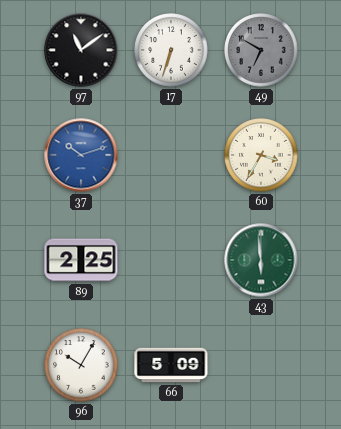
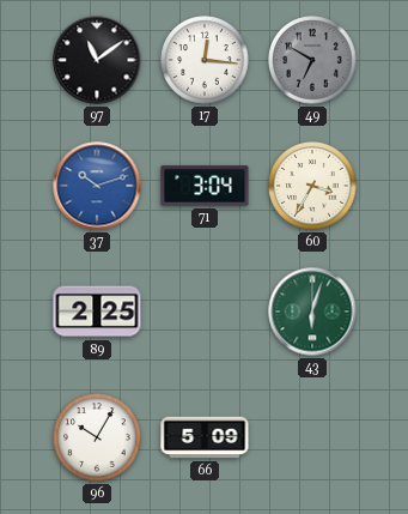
17: 6:33 -> 12:16
71: none -> 3:04
43: 5:59 -> 6:03
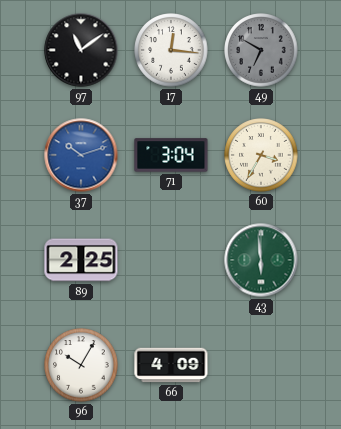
43: 6:03 -> 5:59
66: 5:09 -> 4:09
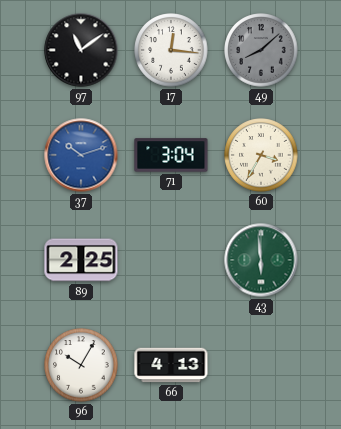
49: 6:50 -> 8:08
66: 4:09 -> 4:13
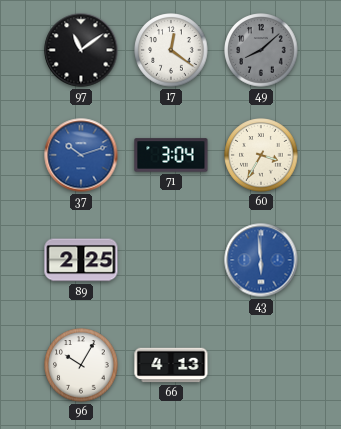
17: 12:16 -> 12:21
43 dial: green -> blue
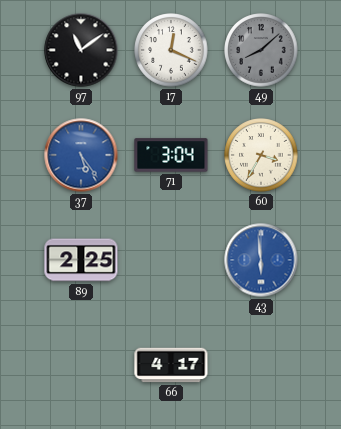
17: 12:21 -> 12:19
37: 10:12 -> 5:24
96: 10:05 -> none
66: 4:13 -> 4:17
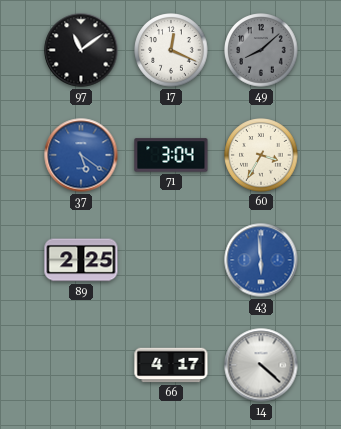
37: 5:24 -> 5:21
14: none -> 4:22
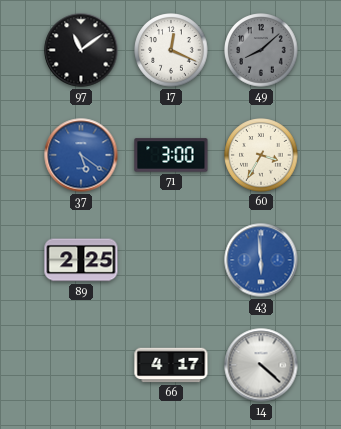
71: 3:04 -> 3:00
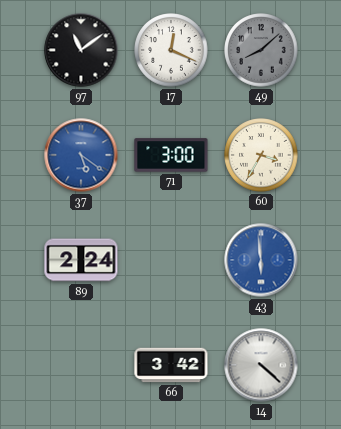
89: 2:25 -> 2:24
66: 4:17 -> 3:42
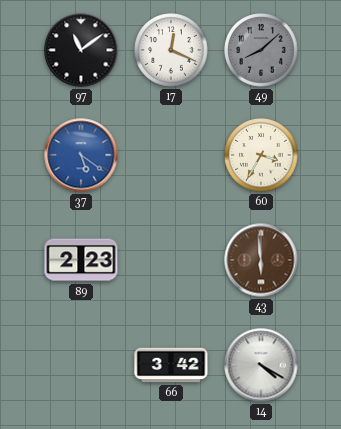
71: 3:00 -> none
89: 2:24 -> 2:23
43 dial: blue -> brown
14: 4:22 -> 4:20
